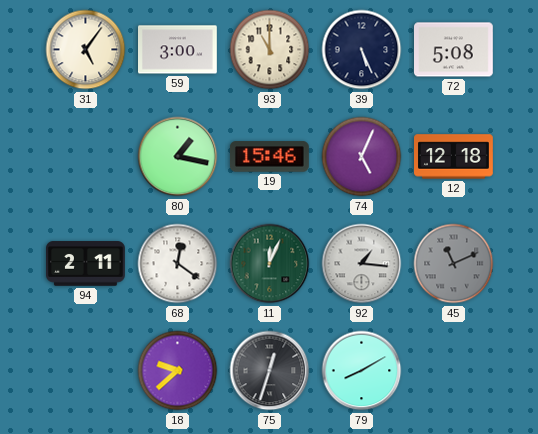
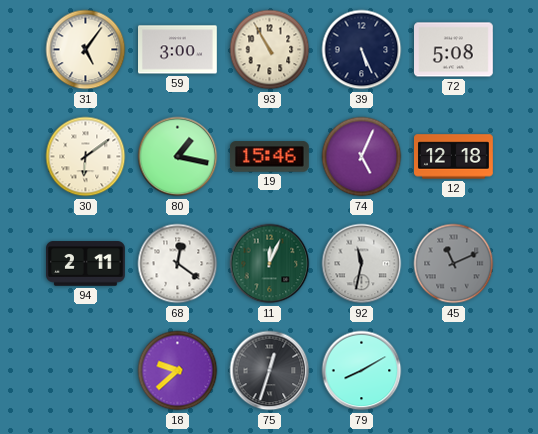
93: 11:00 -> 10:55
30: none -> 6:09
92: 1:16 -> 11:32
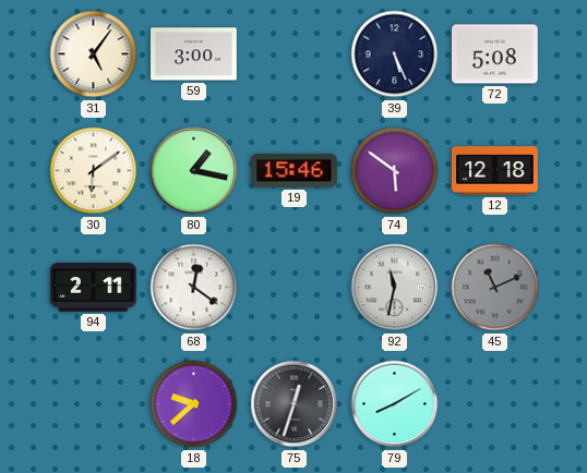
93: 10:55 -> none
74: 5:04 -> 5:51
11: 12:04 -> none
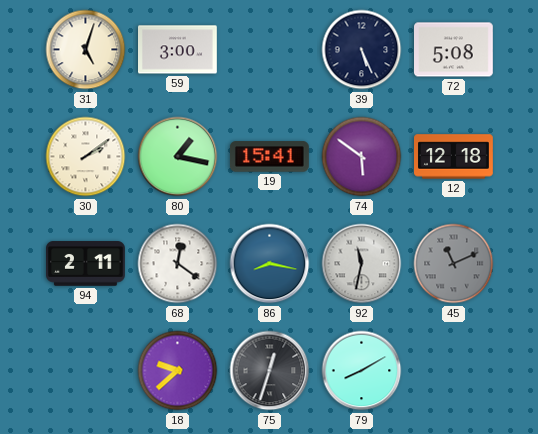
31: 5:06 -> 5:03
30: 6:09 -> 2:09
19: 15:46 -> 15:41
86: none -> 8:17
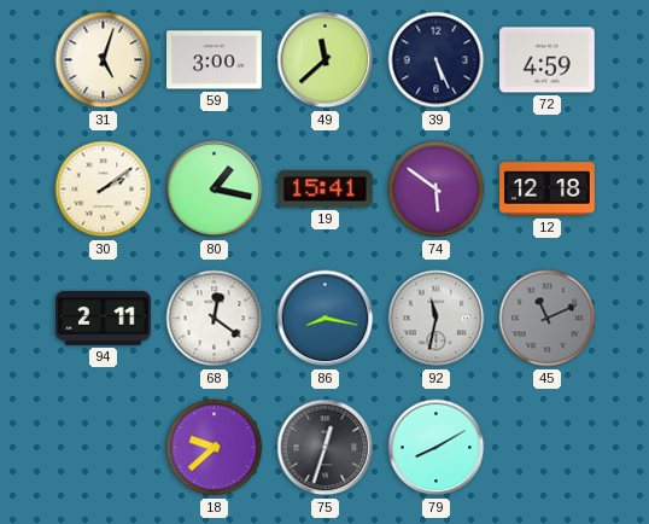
49: none -> 11:38
72: 5:08 -> 4:59
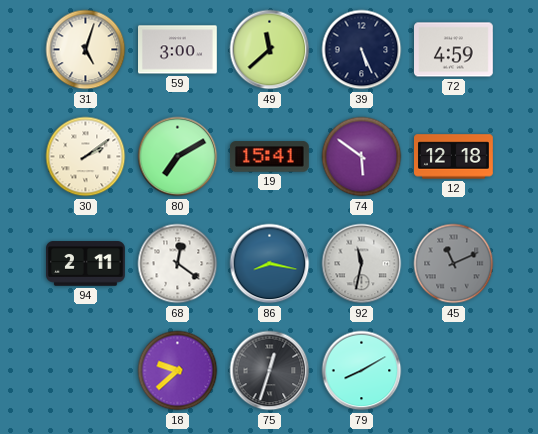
80: 1:17 -> 7:10
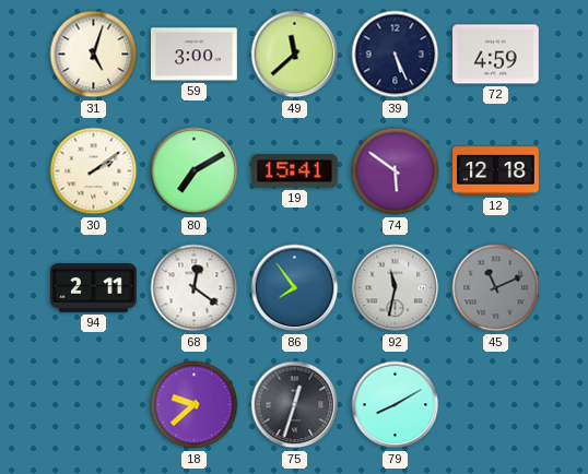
86: 8:17 -> 7:54
